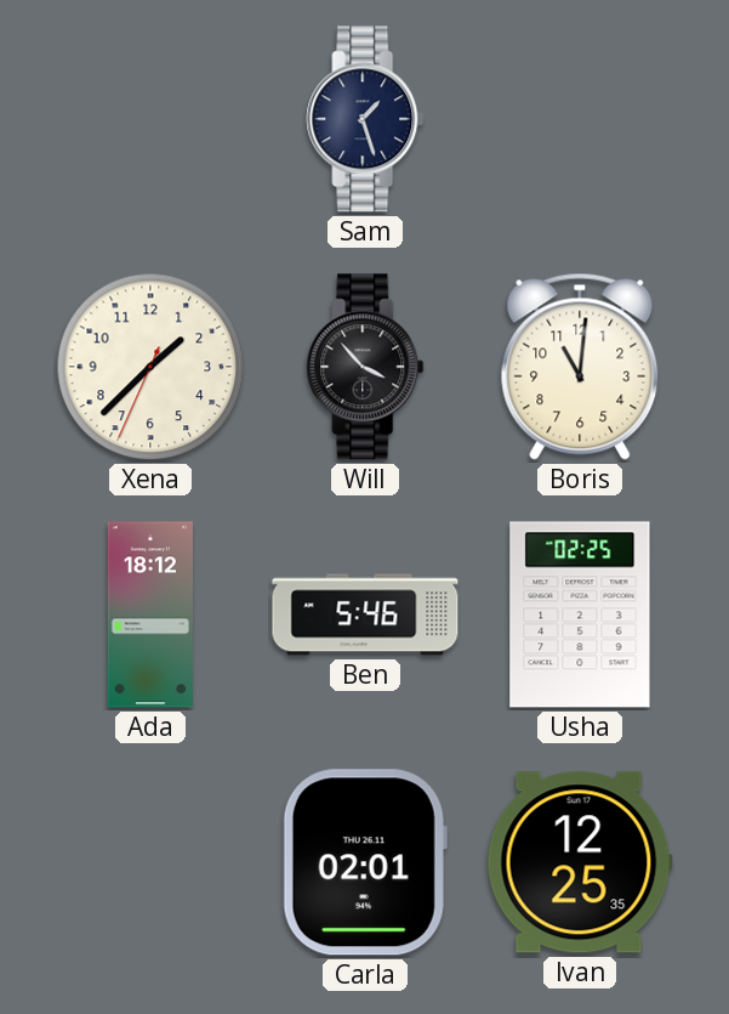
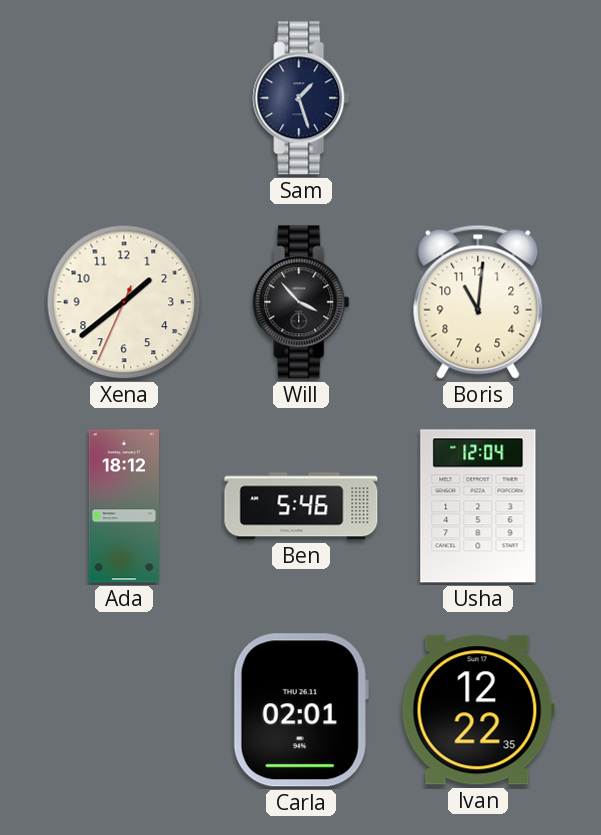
Xena: 1:37 -> 1:38
Usha: 02:25 -> 12:04
Ivan: 12:25 -> 12:22
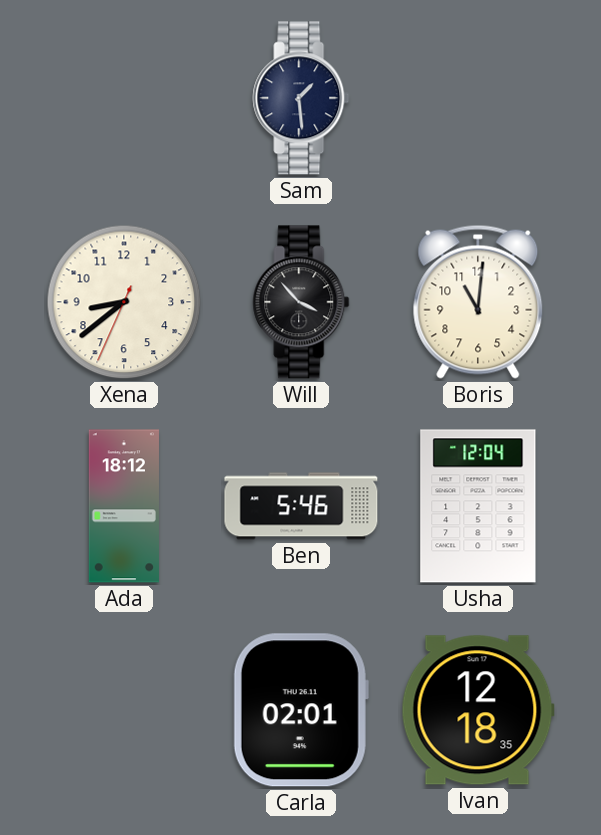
Sam: 1:27 -> 1:29
Xena: 1:38 -> 8:38
Ivan: 12:22 -> 12:18
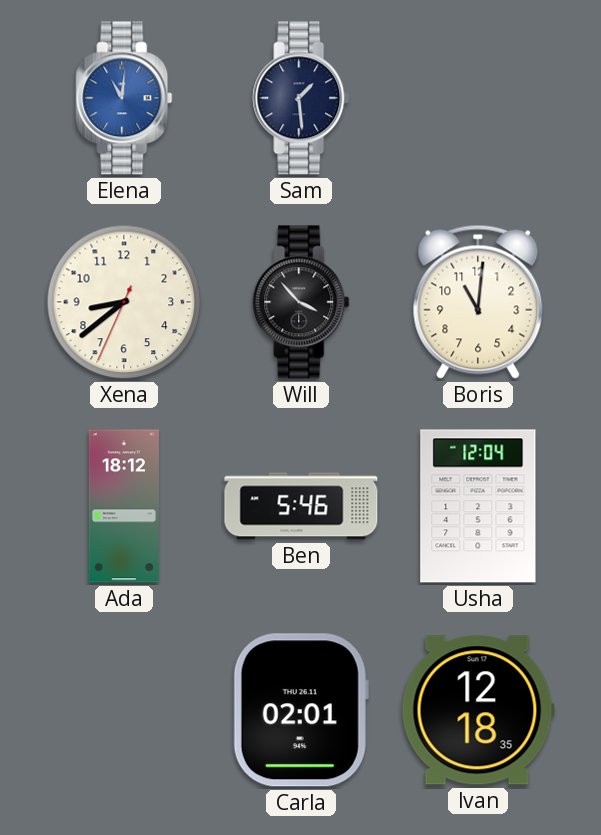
Elena: none -> 11:01
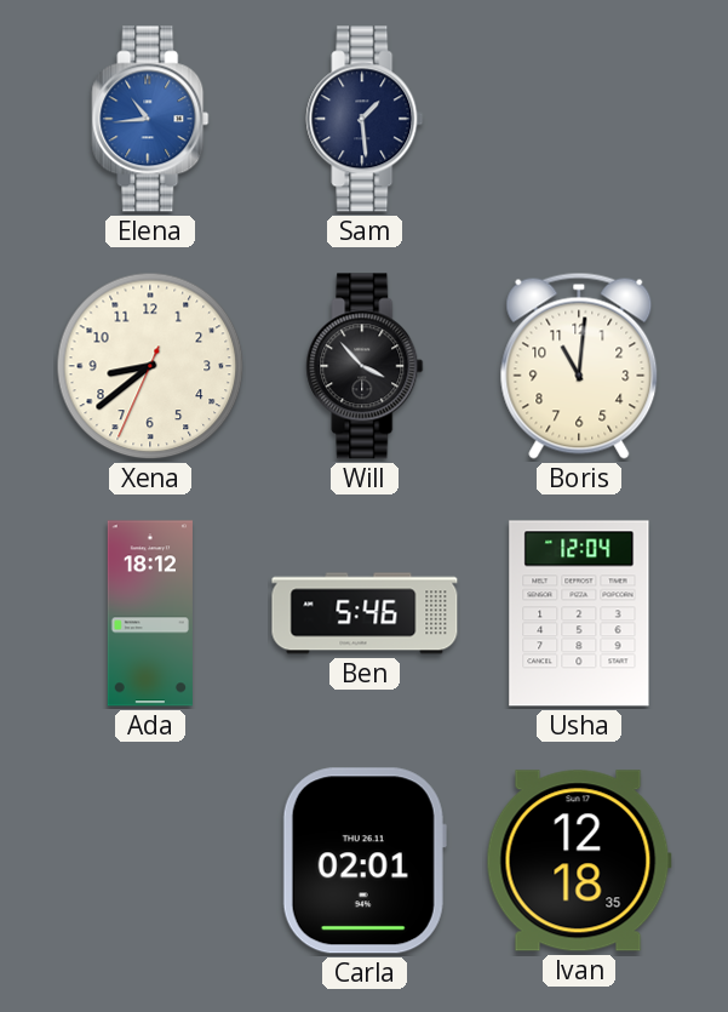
Elena: 11:01 -> 10:44
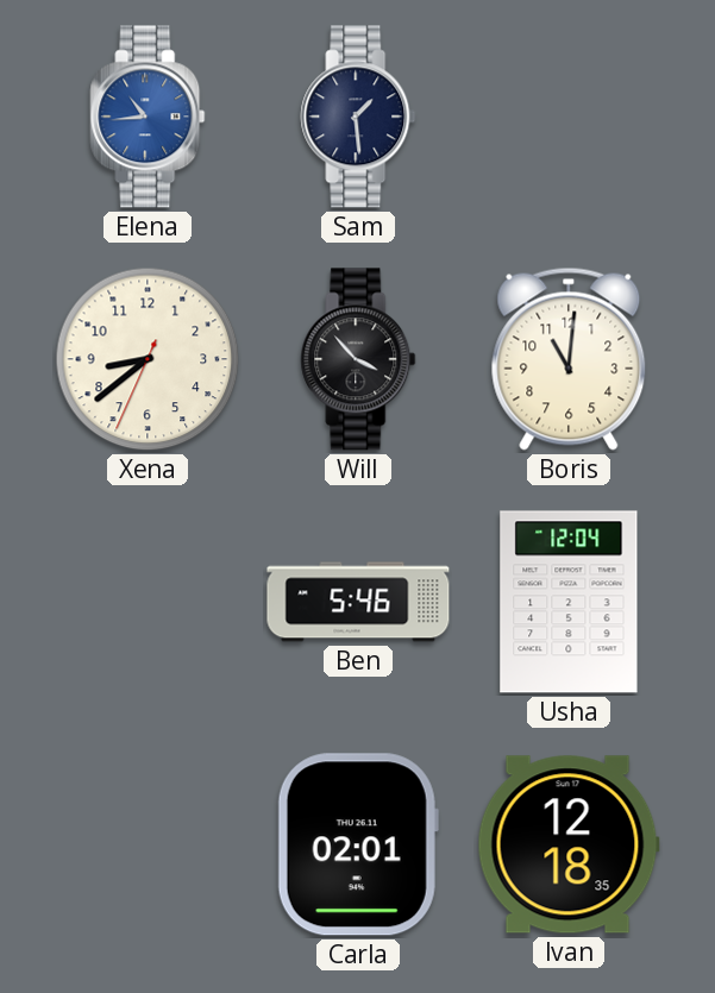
Ada: 18:12 -> none
